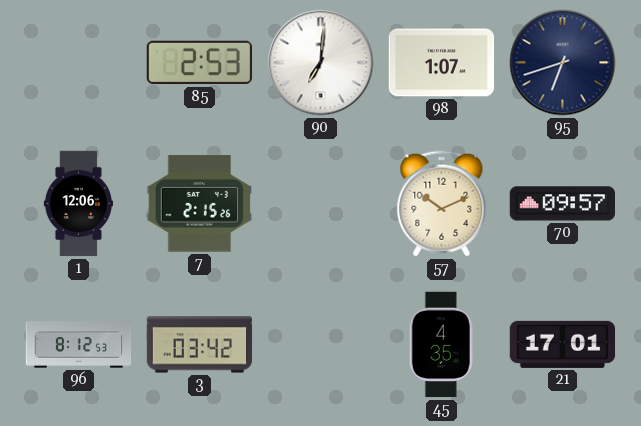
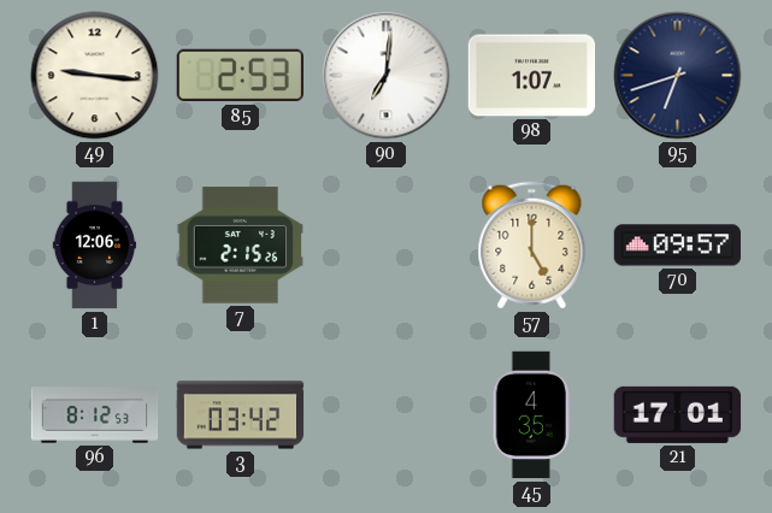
49: none -> 9:16
57: 10:11 -> 5:00
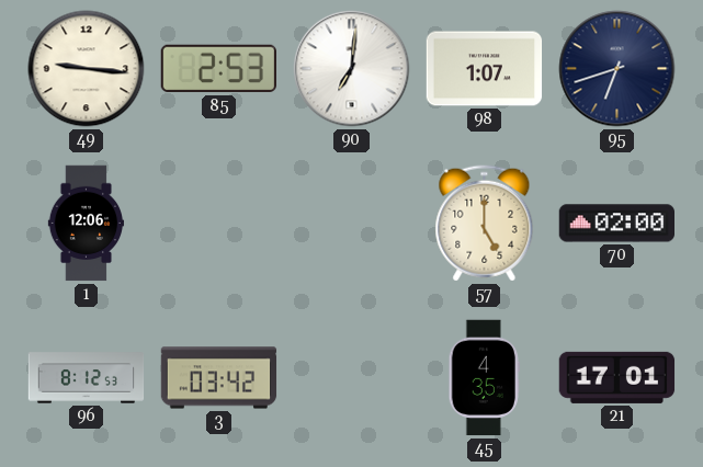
7: 2:15 -> none
70: 09:57 -> 02:00
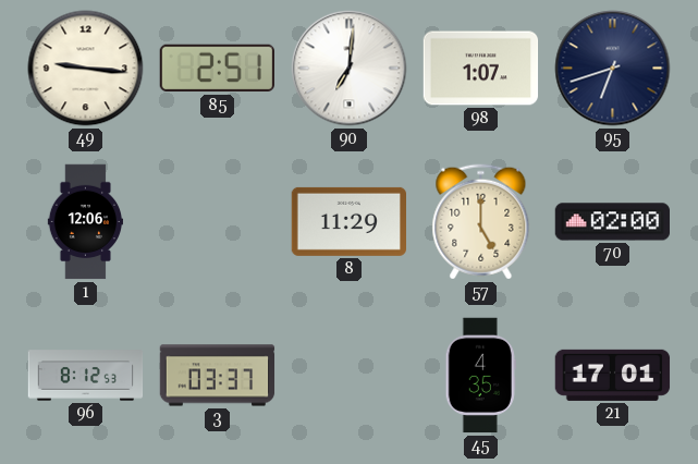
85: 2:53 -> 2:51
8: none -> 11:29
3: 03:42 -> 03:37
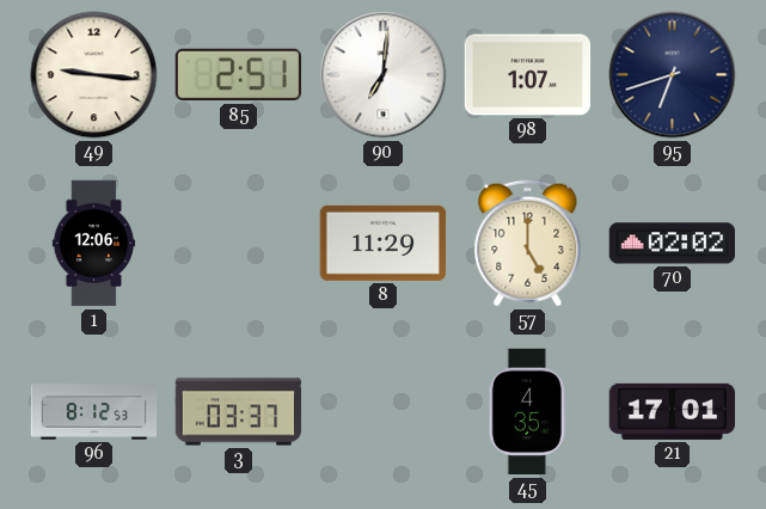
70: 02:00 -> 02:02
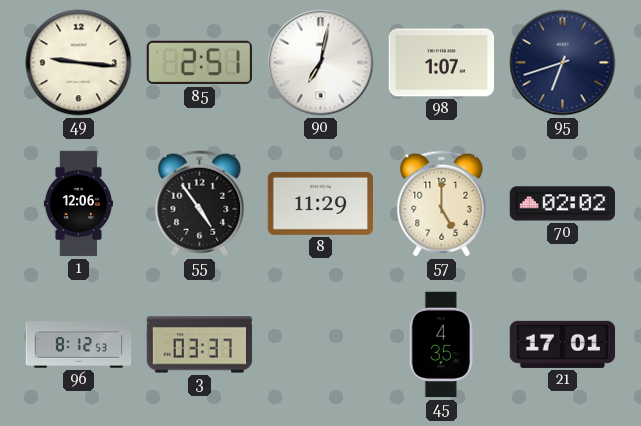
90: 7:01 -> 7:02
55: none -> 4:54
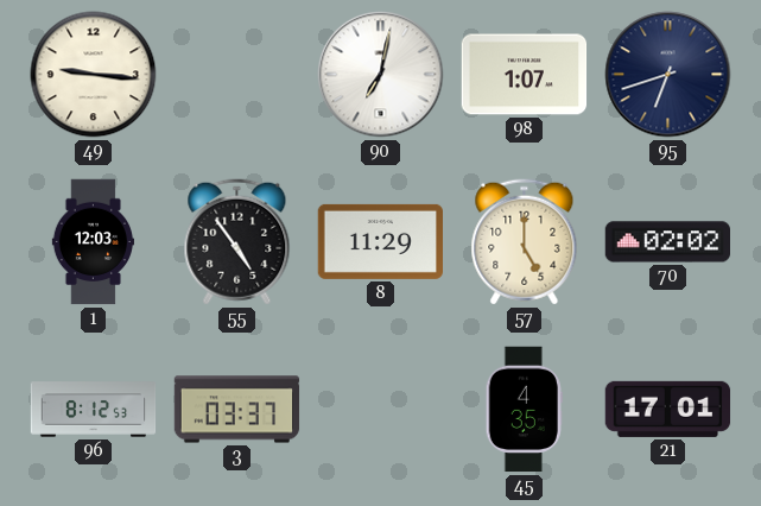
85: 2:51 -> none
1: 12:06 -> 12:03
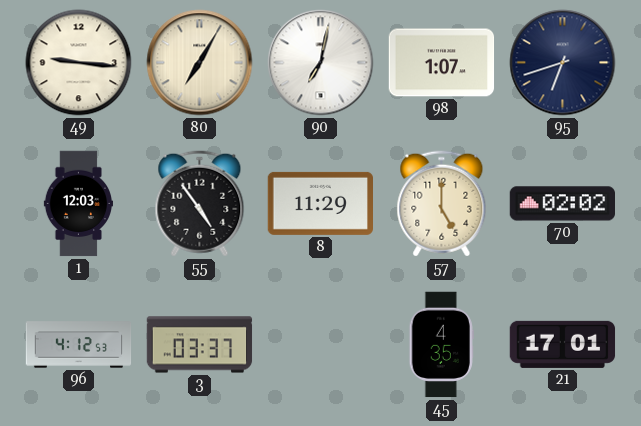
80: none -> 7:05
96: 8:12 -> 4:12
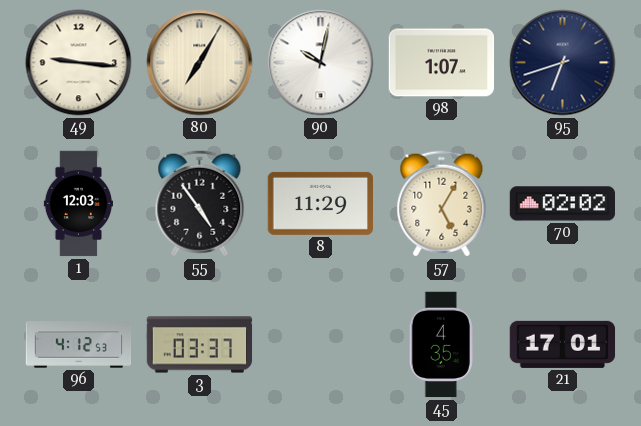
90: 7:02 -> 10:02
57: 5:00 -> 5:05
